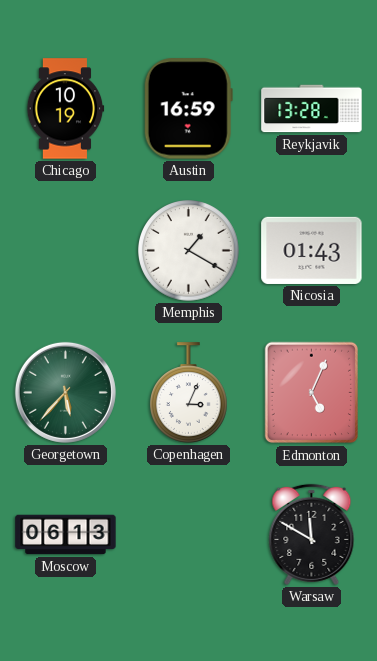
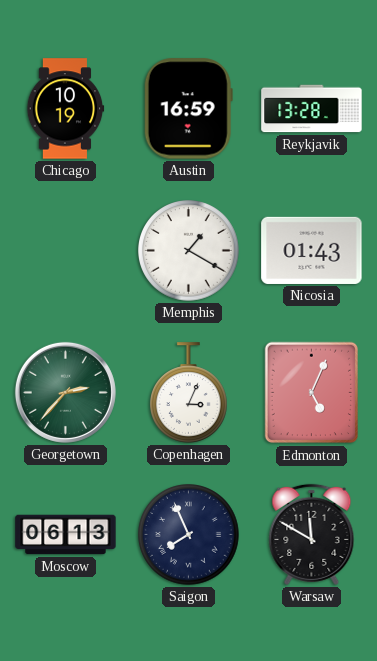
Georgetown: 5:37 -> 2:37
Saigon: none -> 7:56
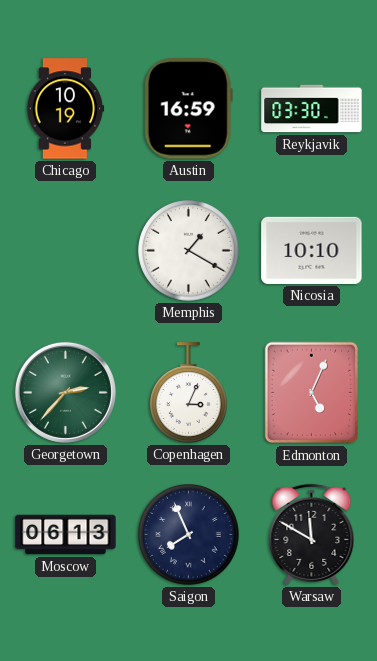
Reykjavik: 13:28 -> 03:30
Nicosia: 01:43 -> 10:10
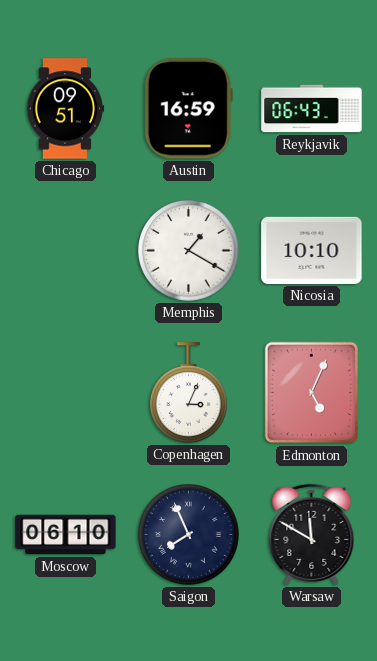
Chicago: 10:19 -> 09:51
Reykjavik: 03:30 -> 06:43
Georgetown: 2:37 -> none
Moscow: 06:13 -> 06:10
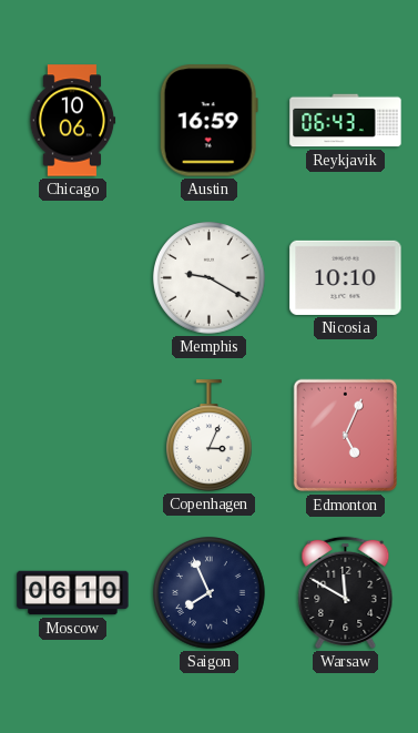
Chicago: 09:51 -> 10:06
Memphis: 1:20 -> 9:20
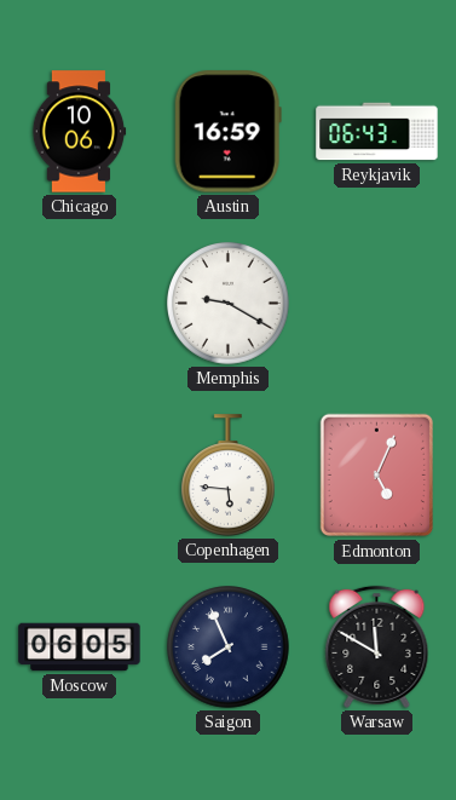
Nicosia: 10:10 -> none
Copenhagen: 3:04 -> 5:46
Moscow: 06:10 -> 06:05
